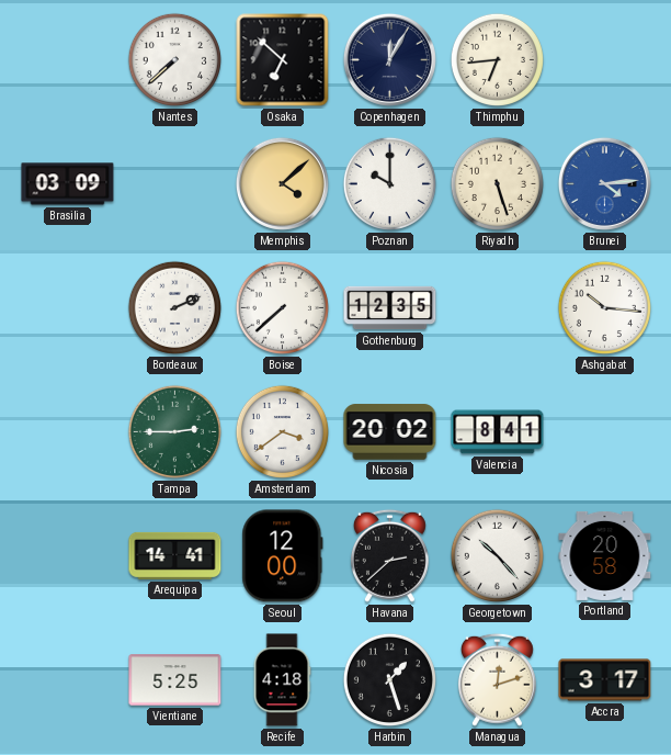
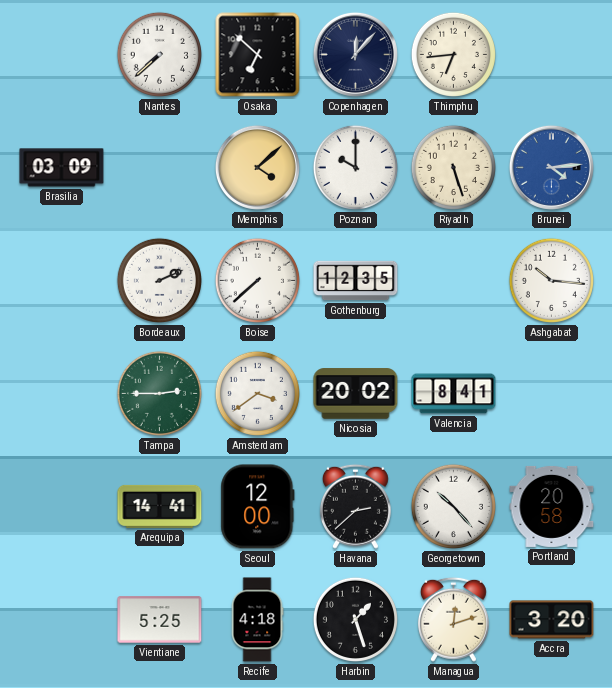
Copenhagen: 12:05 -> 12:07
Accra: 3:17 -> 3:20
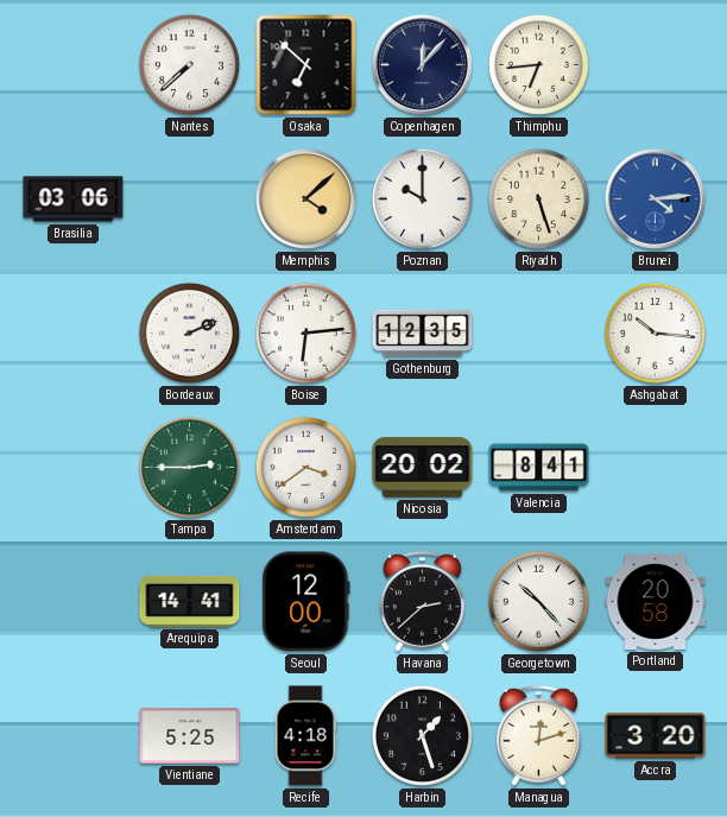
Brasilia: 03:09 -> 03:06
Boise: 7:38 -> 6:14
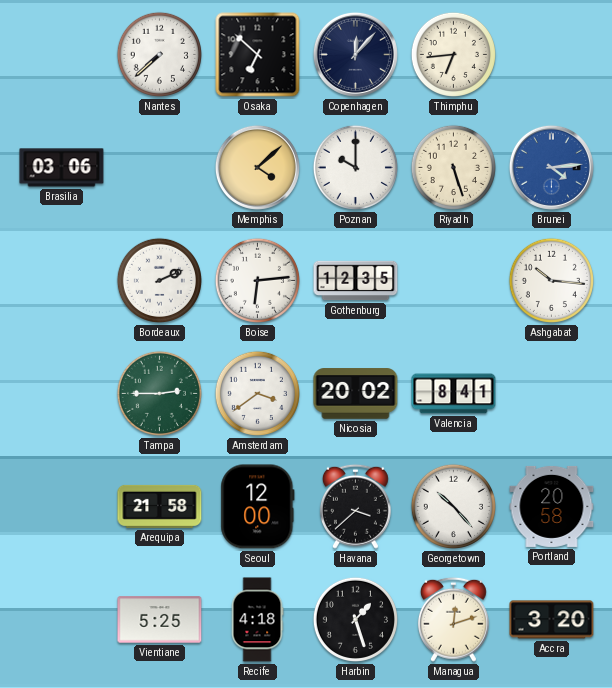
Arequipa: 14:41 -> 21:58
Havana: 2:38 -> 3:38
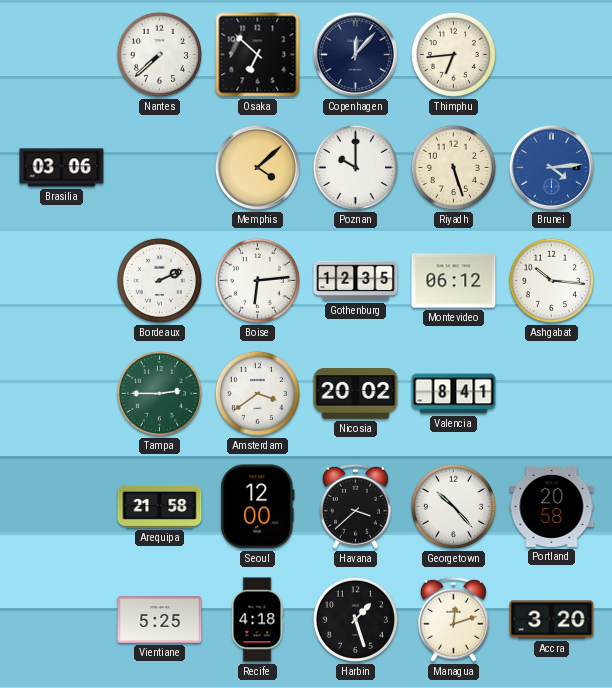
Montevideo: none -> 06:12
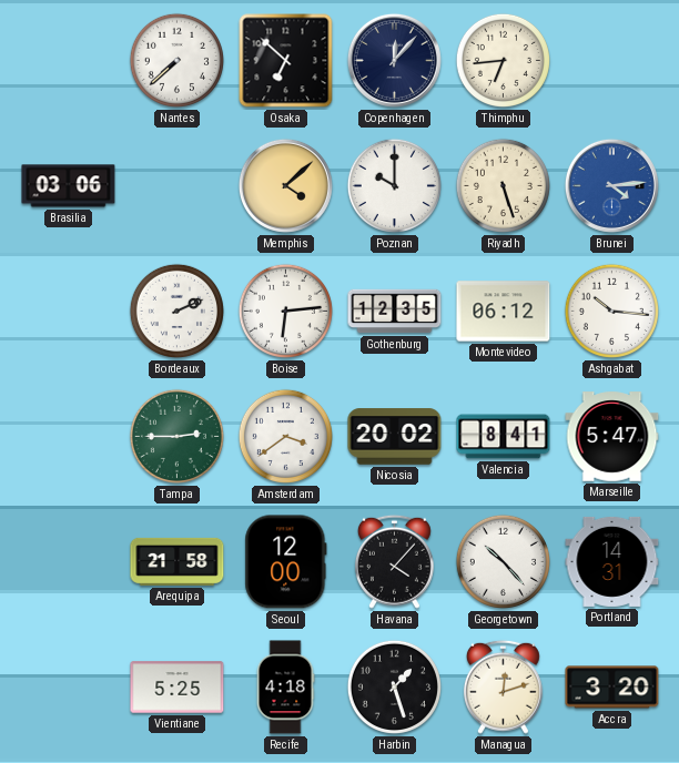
Marseille: none -> 5:47
Havana: 3:38 -> 4:07
Portland: 20:58 -> 14:31
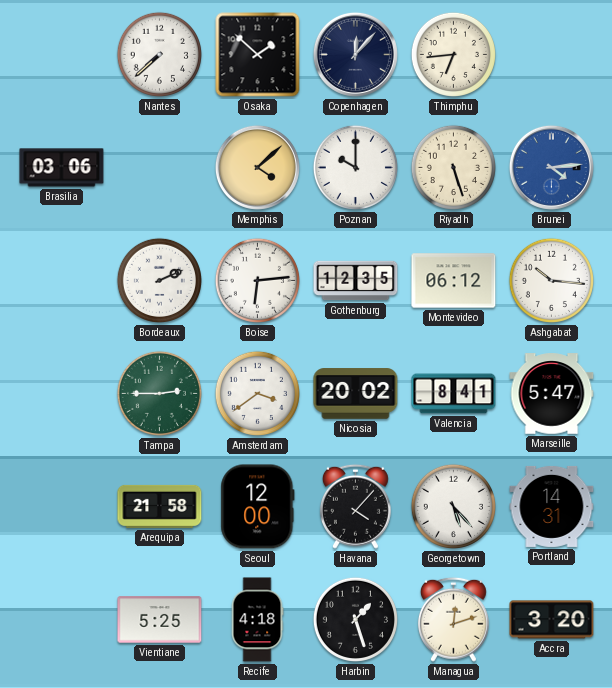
Osaka: 6:52 -> 1:52
Georgetown: 10:23 -> 5:23
